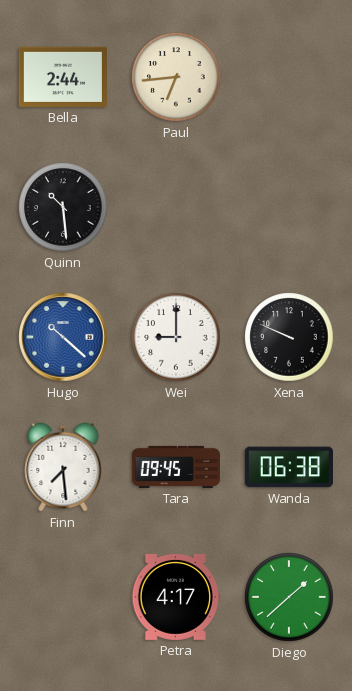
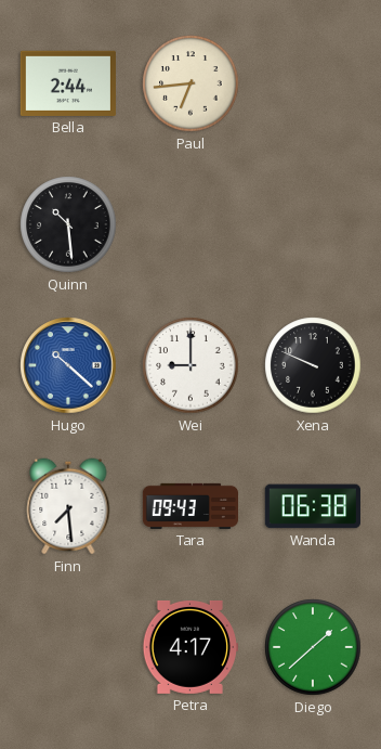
Tara: 09:45 -> 09:43
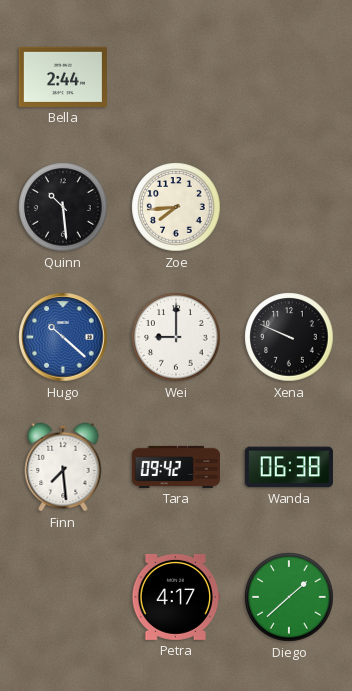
Paul: 6:44 -> none
Zoe: none -> 7:44
Tara: 09:43 -> 09:42
